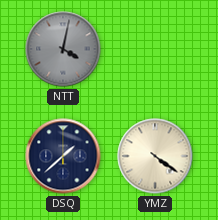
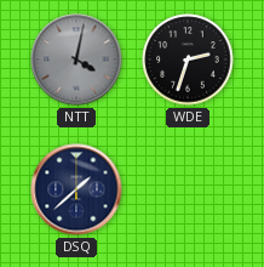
WDE: none -> 2:33
YMZ: 4:21 -> none
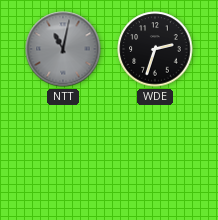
NTT: 4:02 -> 11:02
DSQ: 1:38 -> none
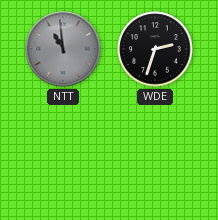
NTT: 11:02 -> 10:59
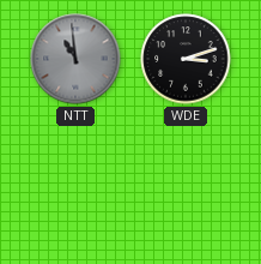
WDE: 2:33 -> 3:12
